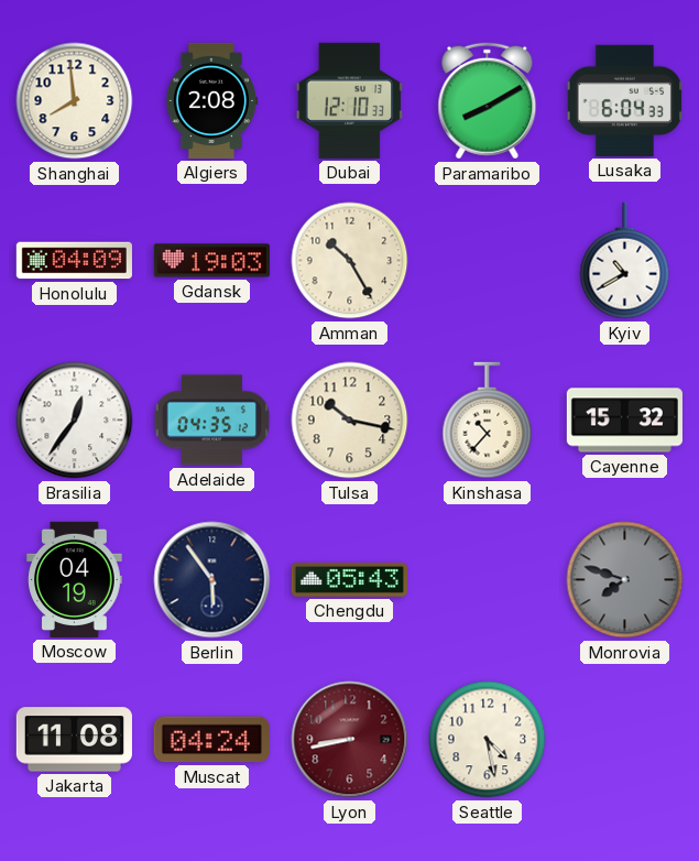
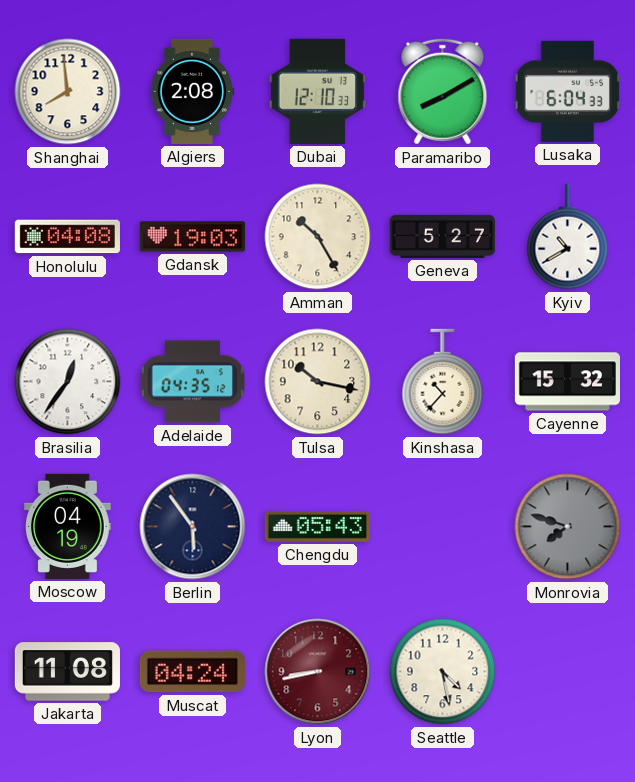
Honolulu: 04:09 -> 04:08
Geneva: none -> 5:27
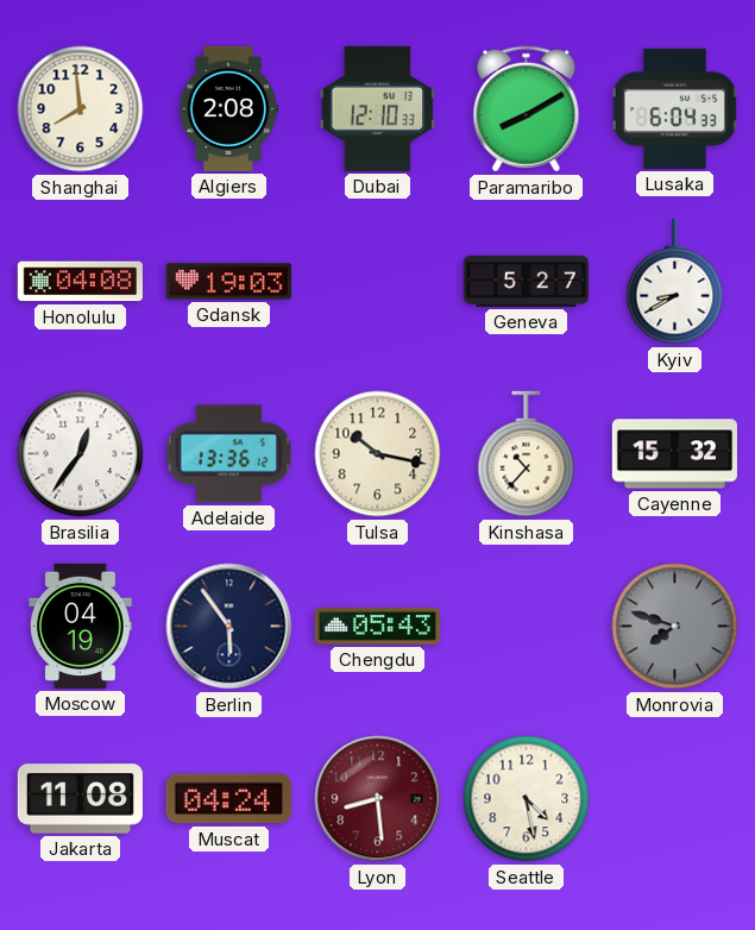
Amman: 10:25 -> none
Kyiv: 10:40 -> 8:40
Adelaide: 04:35 -> 13:36
Lyon: 8:43 -> 8:29
